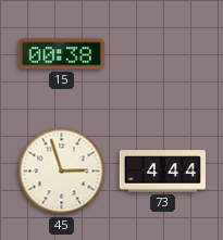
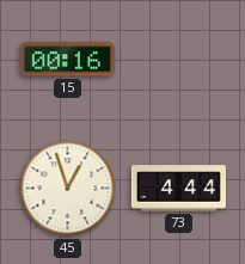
15: 00:38 -> 00:16
45: 2:57 -> 12:57
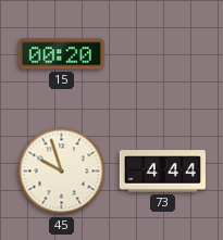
15: 00:16 -> 00:20
45: 12:57 -> 9:57
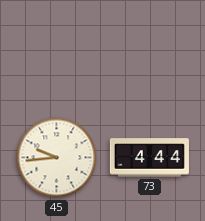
15: 00:20 -> none
45: 9:57 -> 9:44
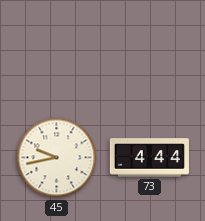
45: 9:44 -> 9:43
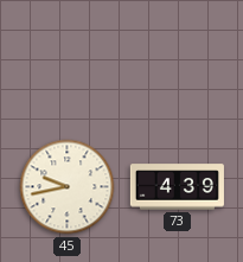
73: 4:44 -> 4:39
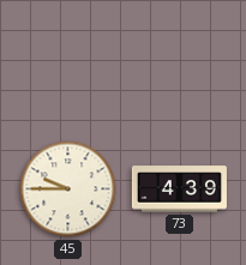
45: 9:43 -> 9:45
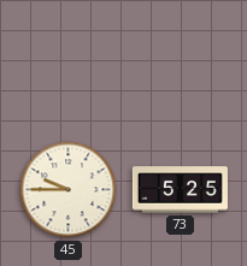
73: 4:39 -> 5:25
